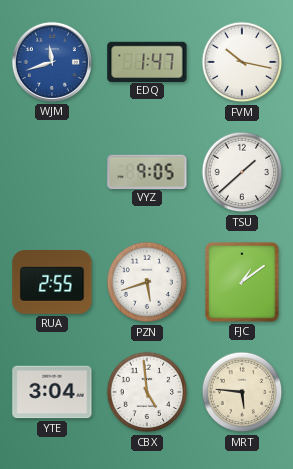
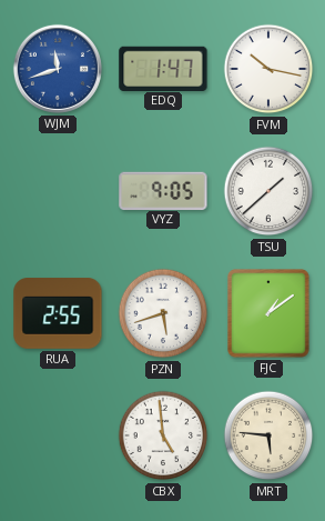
YTE: 3:04 -> none
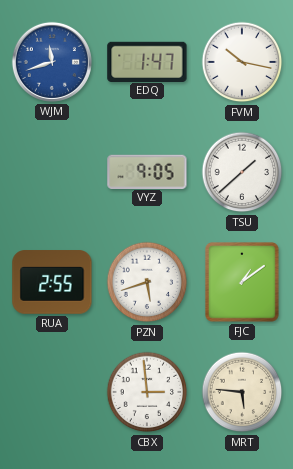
CBX: 4:59 -> 2:59
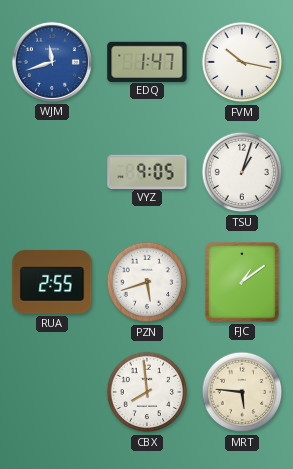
TSU: 1:38 -> 1:03
CBX: 2:59 -> 7:59
